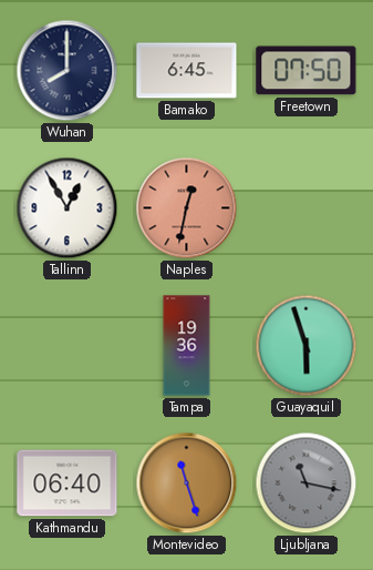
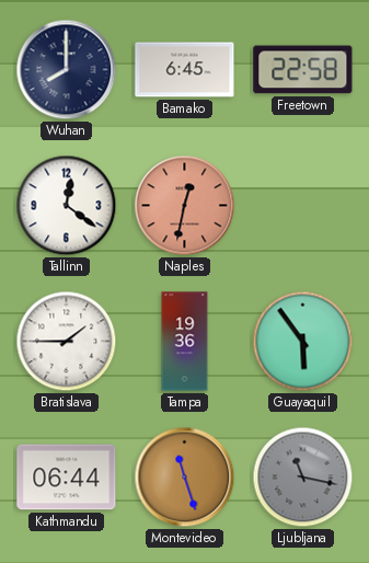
Freetown: 07:50 -> 22:58
Tallinn: 12:55 -> 12:21
Bratislava: none -> 1:45
Guayaquil: 5:57 -> 5:54
Kathmandu: 06:40 -> 06:44
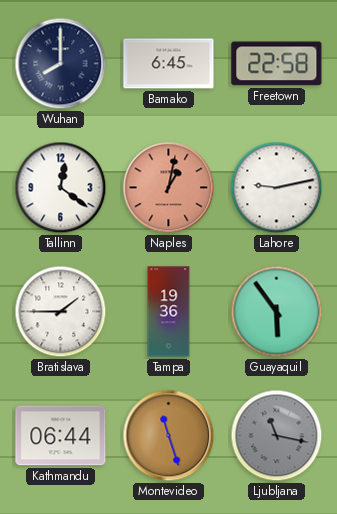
Naples: 12:32 -> 1:02
Lahore: none -> 9:13
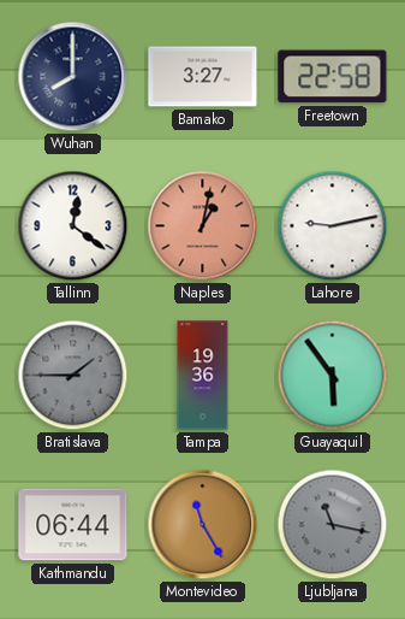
Bamako: 6:45 -> 3:27
Bratislava dial: white -> grey
Montevideo: 11:27 -> 11:25
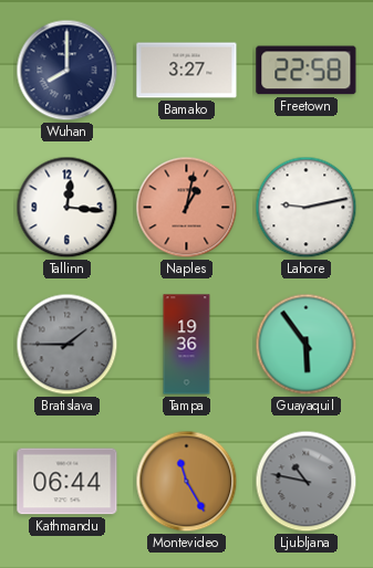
Tallinn: 12:21 -> 12:16
Ljubljana: 11:17 -> 10:47
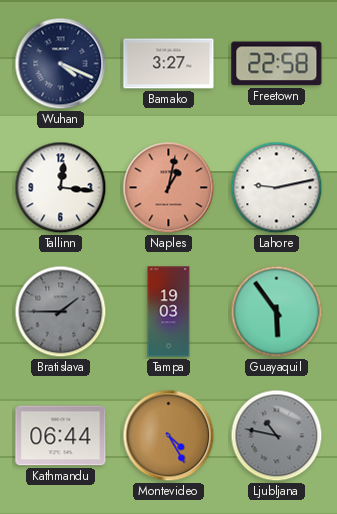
Wuhan: 8:00 -> 4:19
Tampa: 19:36 -> 19:03
Montevideo: 11:25 -> 4:25
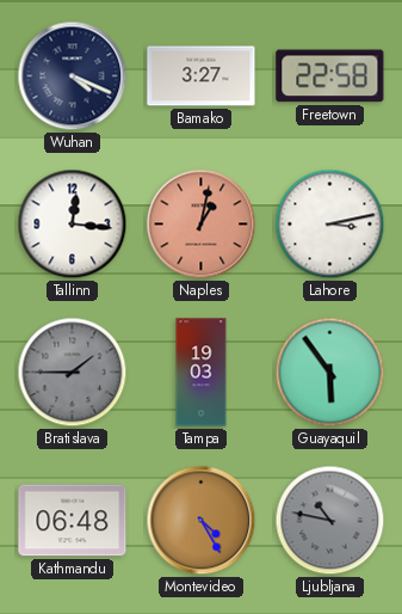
Lahore: 9:13 -> 3:13
Kathmandu: 06:44 -> 06:48
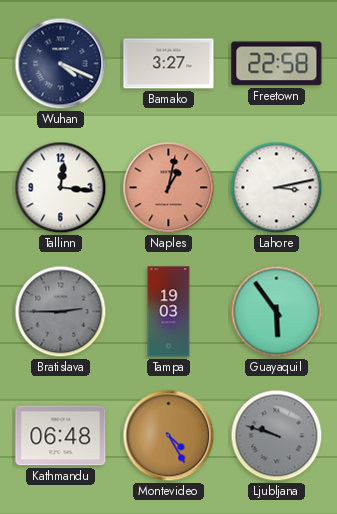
Bratislava: 1:45 -> 2:45
Ljubljana: 10:47 -> 9:48
